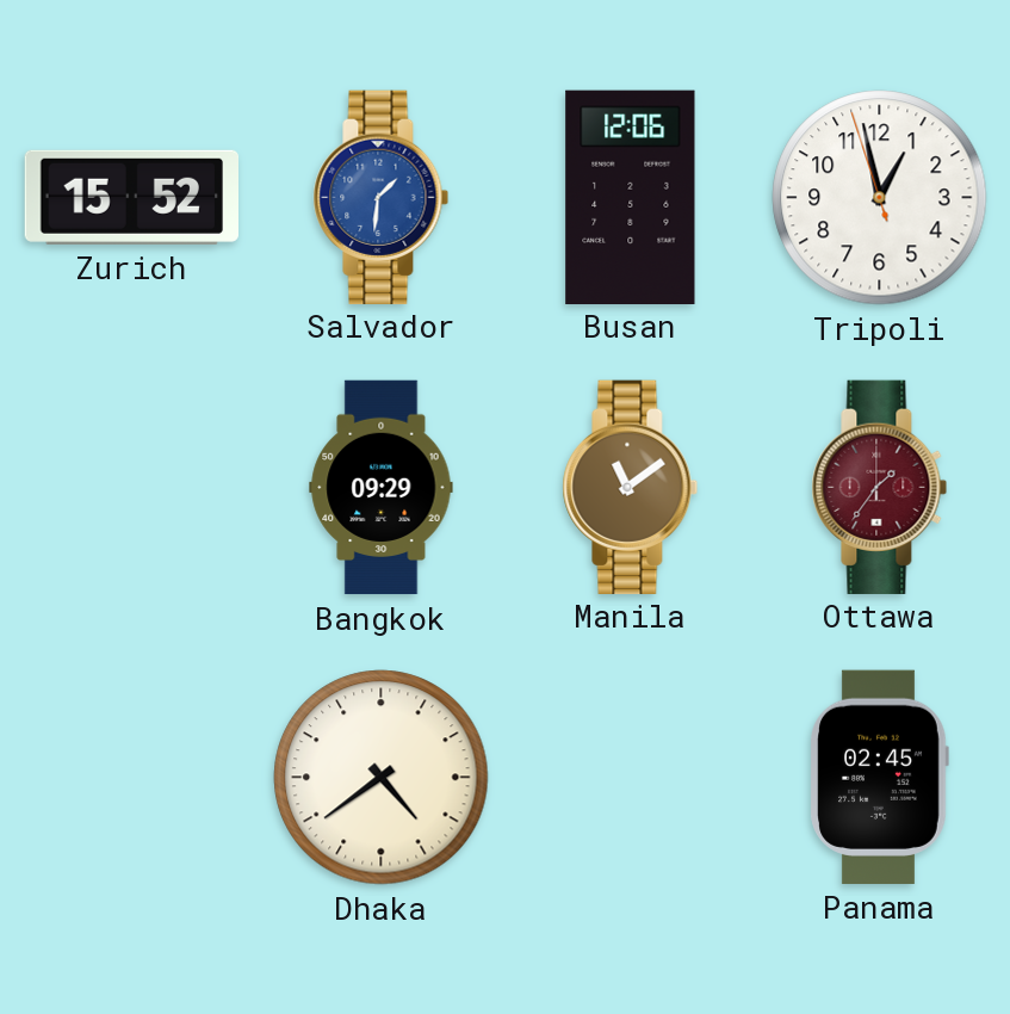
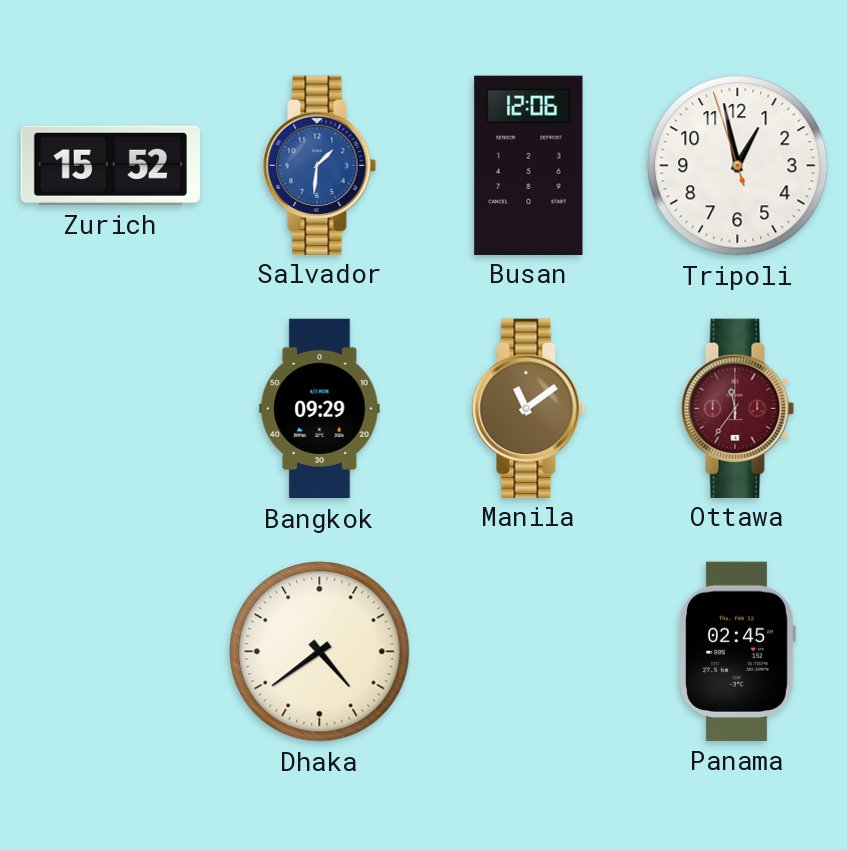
Ottawa: 1:36 -> 11:36
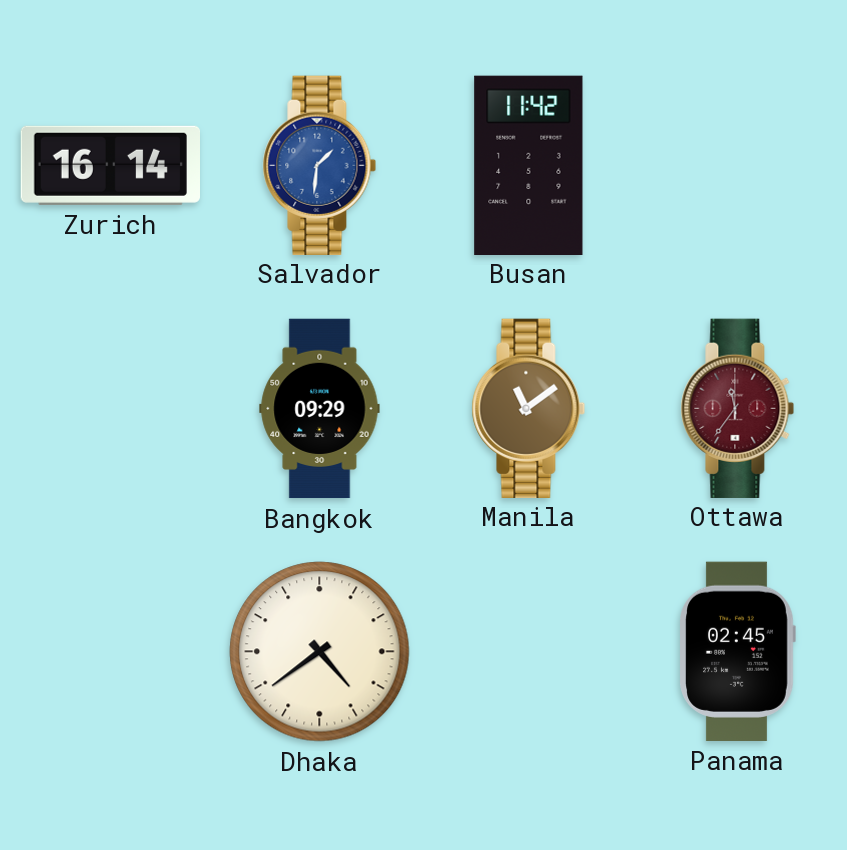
Zurich: 15:52 -> 16:14
Busan: 12:06 -> 11:42
Tripoli: 12:57 -> none
